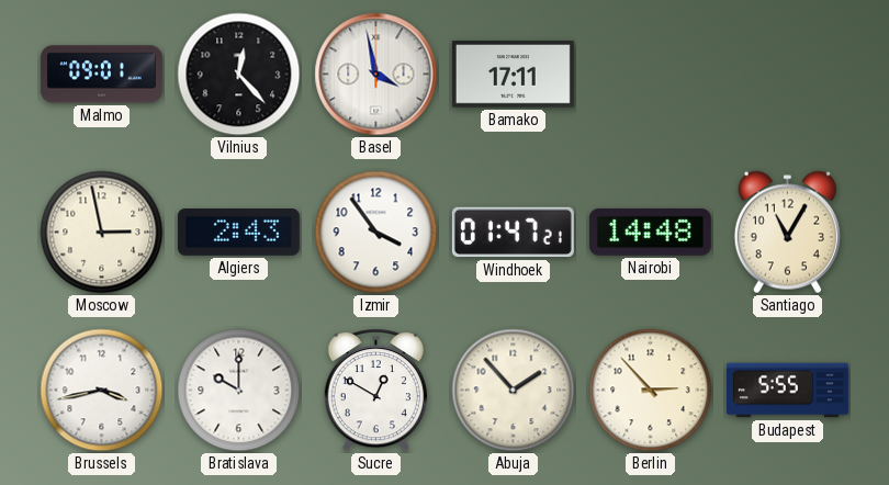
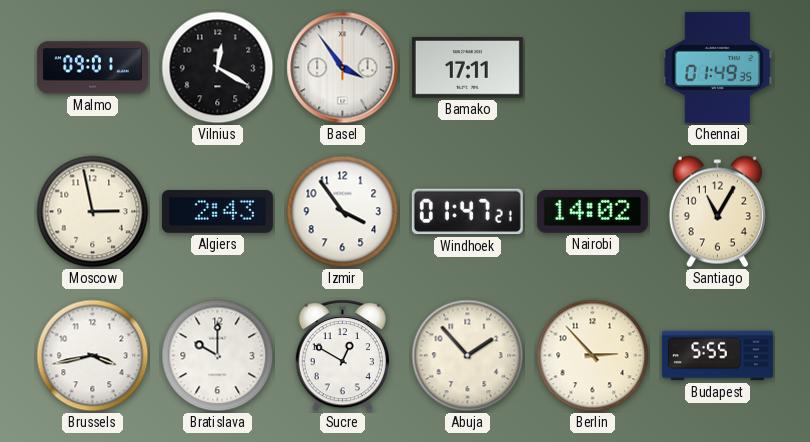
Vilnius: 12:23 -> 12:20
Basel: 3:58 -> 3:54
Chennai: none -> 01:49
Nairobi: 14:48 -> 14:02
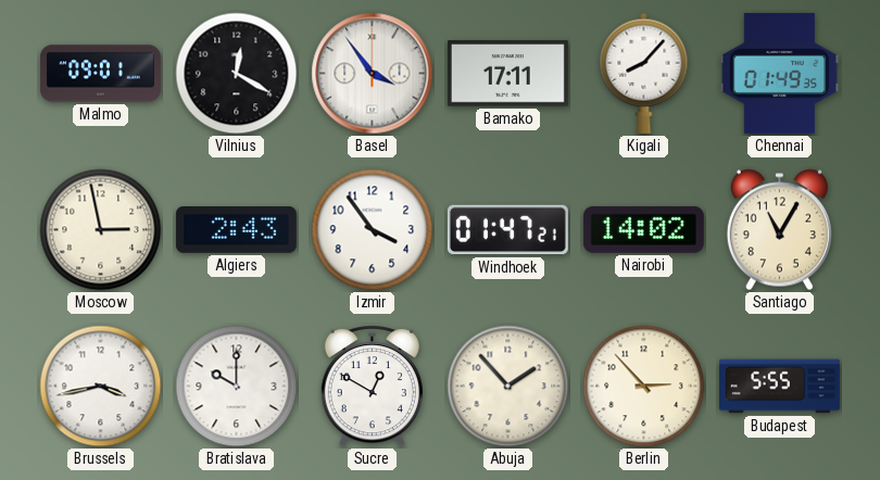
Kigali: none -> 8:07
